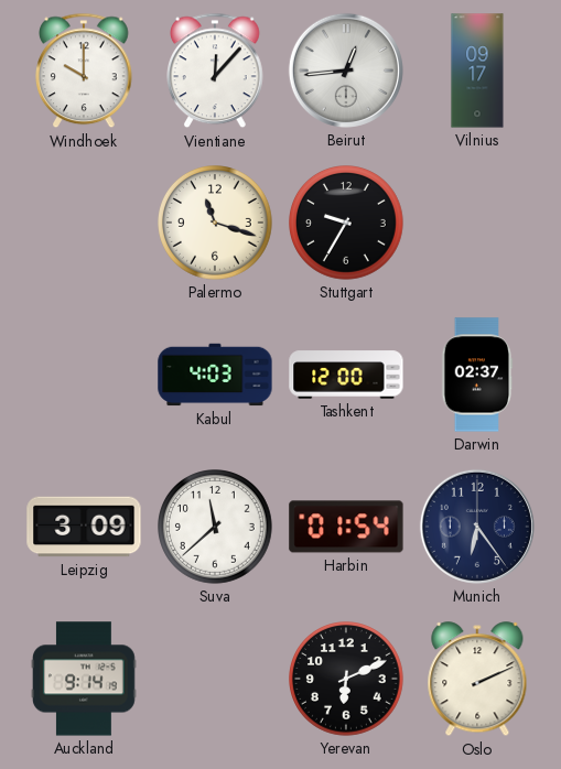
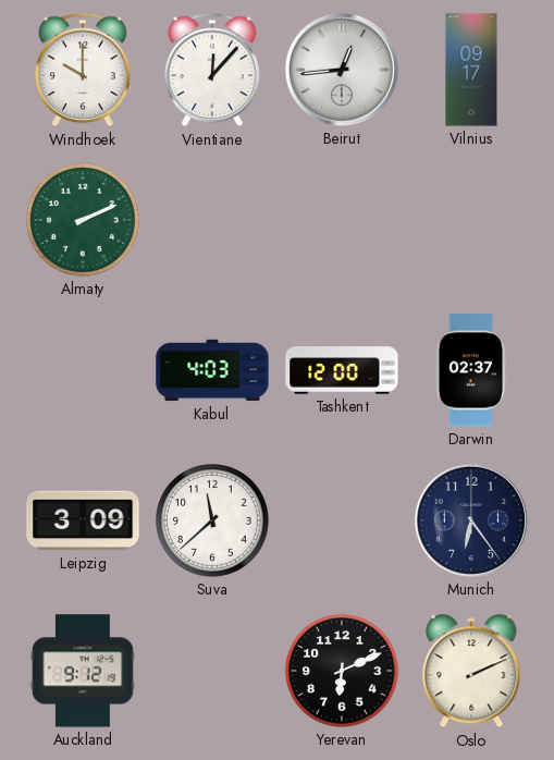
Almaty: none -> 2:11
Palermo: 11:18 -> none
Stuttgart: 9:35 -> none
Harbin: 01:54 -> none
Auckland: 9:14 -> 9:12
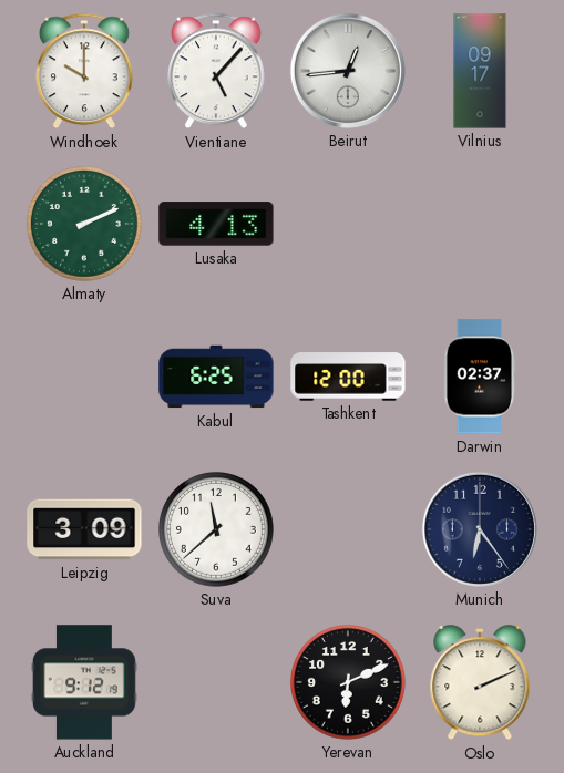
Vientiane: 12:07 -> 5:07
Lusaka: none -> 4:13
Kabul: 4:03 -> 6:25
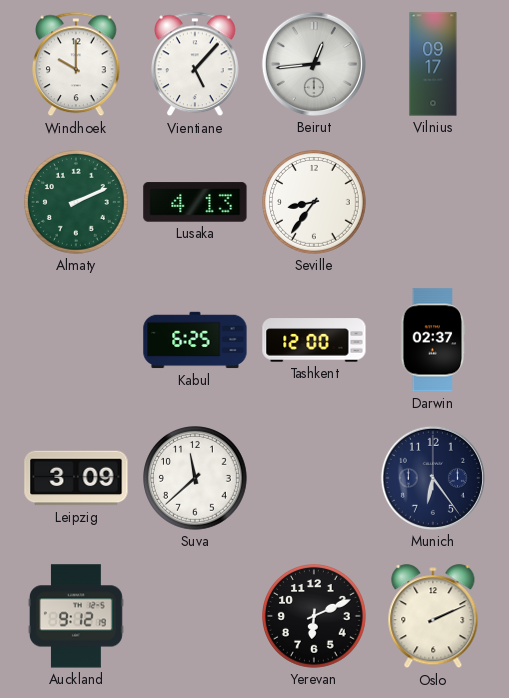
Seville: none -> 8:36
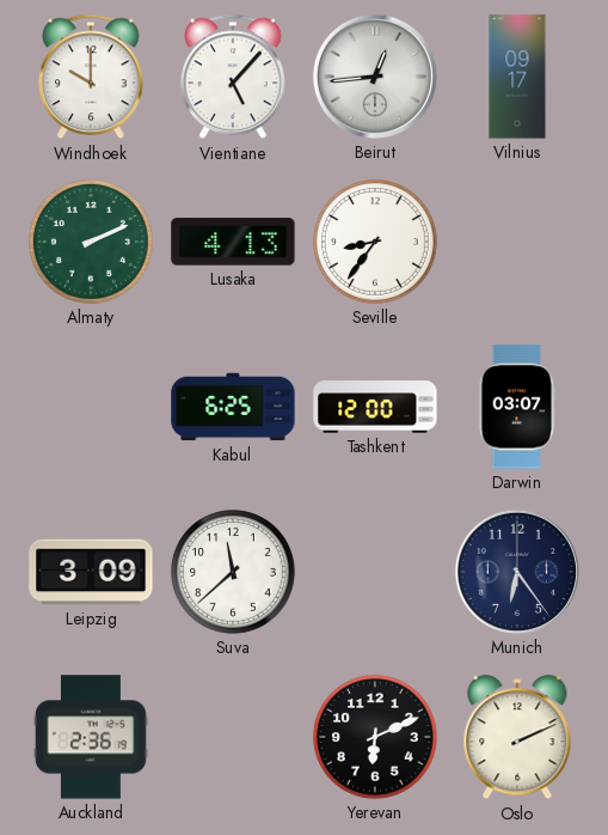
Darwin: 02:37 -> 03:07
Auckland: 9:12 -> 2:36
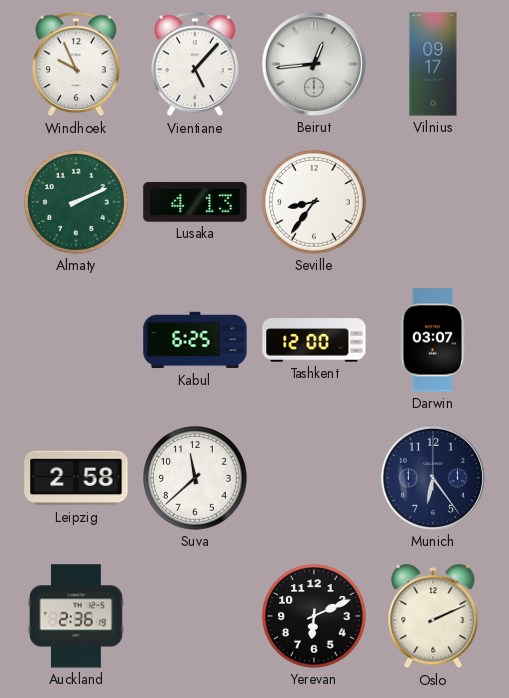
Windhoek: 10:00 -> 9:56
Leipzig: 3:09 -> 2:58
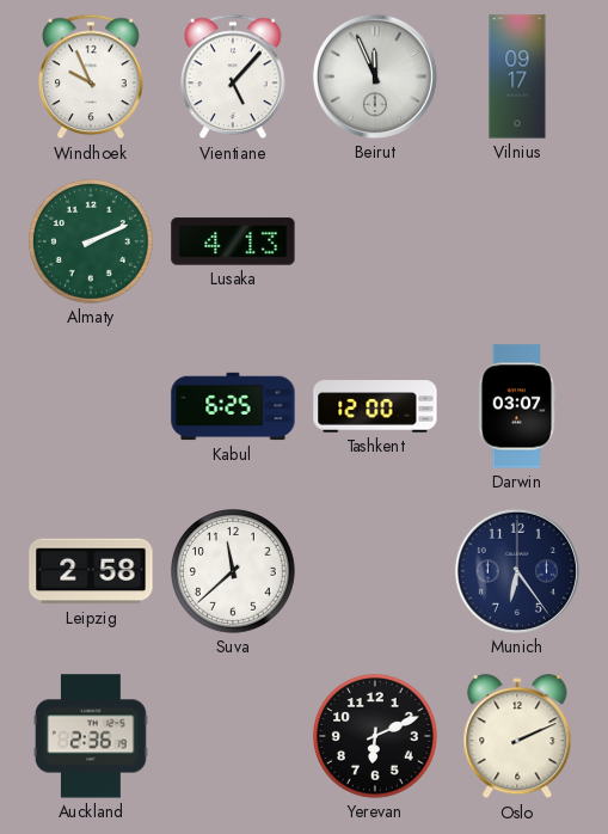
Beirut: 12:44 -> 11:56
Seville: 8:36 -> none
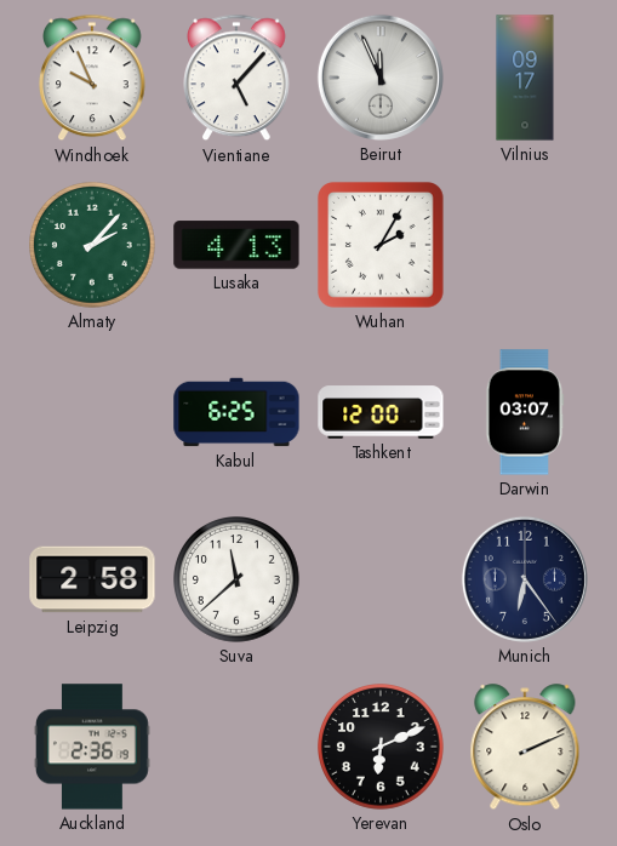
Almaty: 2:11 -> 2:07
Wuhan: none -> 2:05
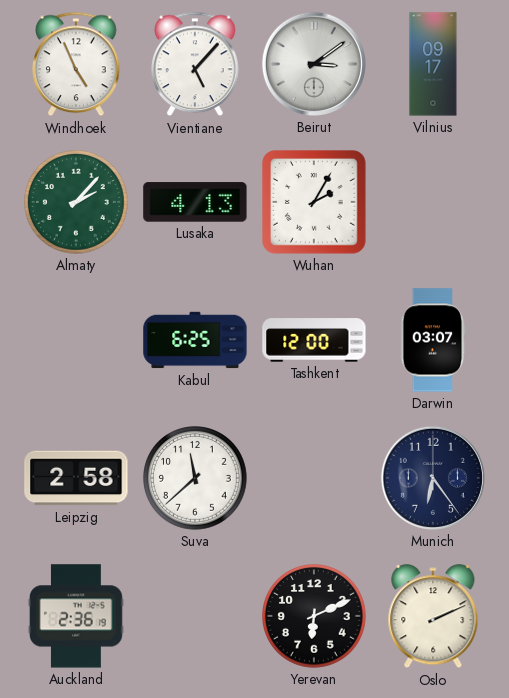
Windhoek: 9:56 -> 4:56
Beirut: 11:56 -> 3:09
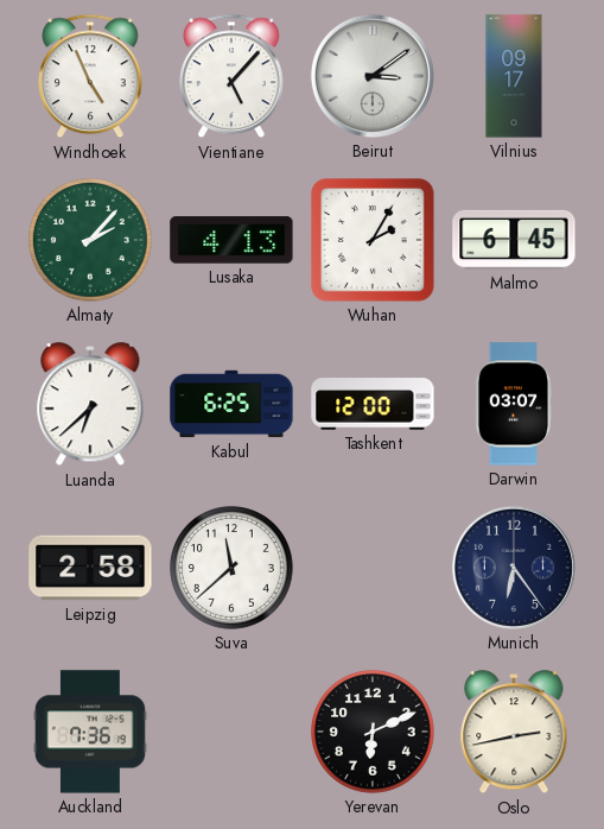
Malmo: none -> 6:45
Luanda: none -> 6:38
Auckland: 2:36 -> 7:36
Oslo: 2:11 -> 2:43
